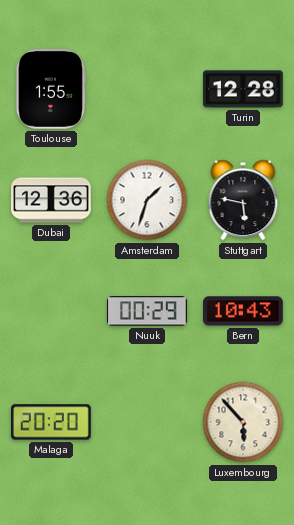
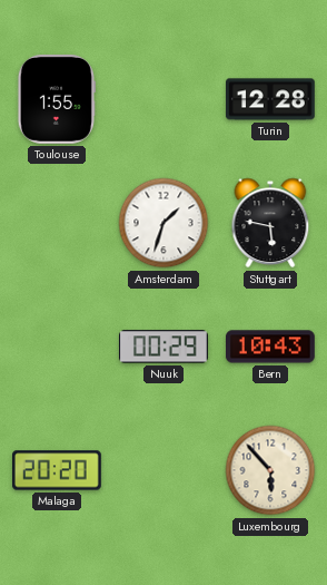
Dubai: 12:36 -> none
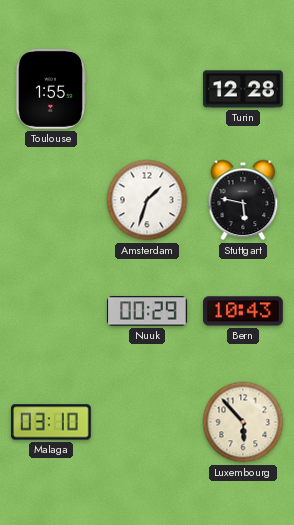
Malaga: 20:20 -> 03:10
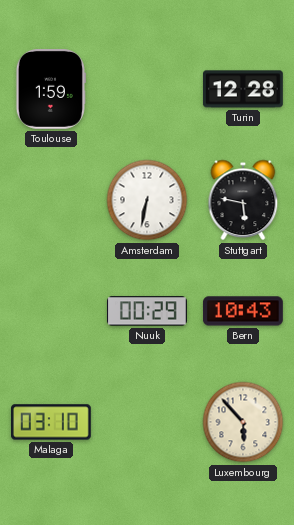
Toulouse: 1:55 -> 1:59
Amsterdam: 1:33 -> 6:32
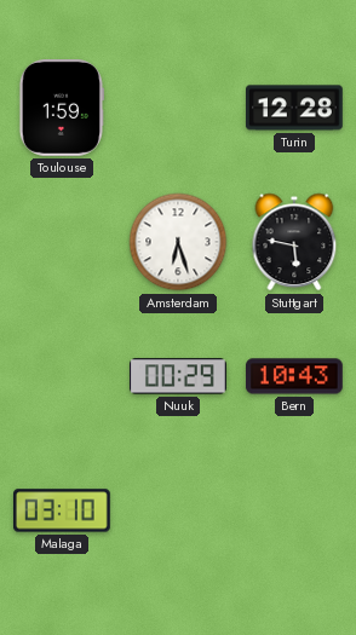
Amsterdam: 6:32 -> 6:27
Luxembourg: 5:53 -> none
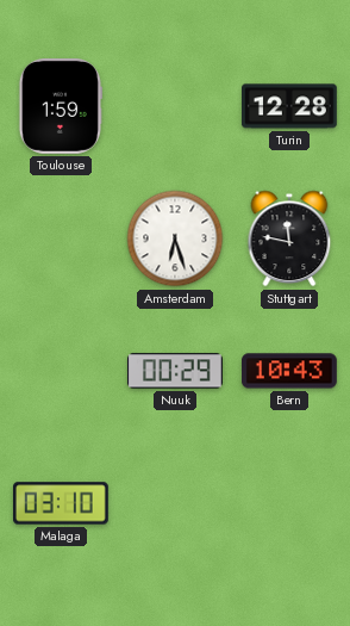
Stuttgart: 5:47 -> 11:47
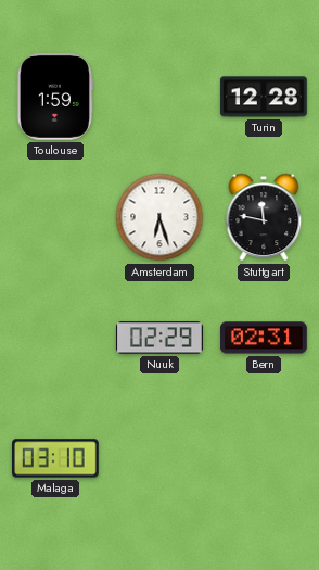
Nuuk: 00:29 -> 02:29
Bern: 10:43 -> 02:31
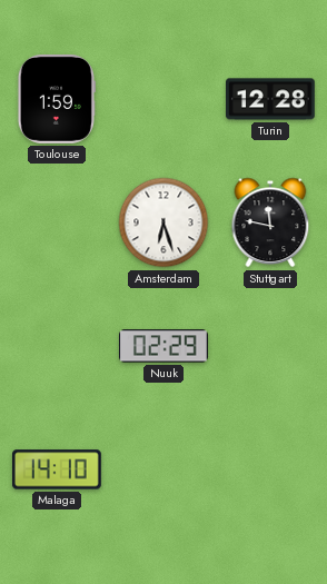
Bern: 02:31 -> none
Malaga: 03:10 -> 14:10
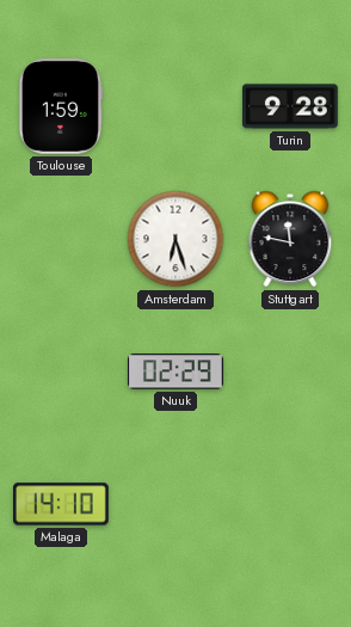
Turin: 12:28 -> 9:28
